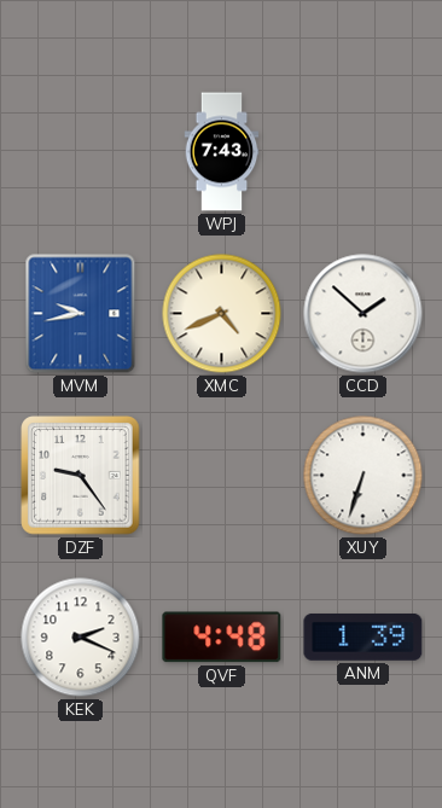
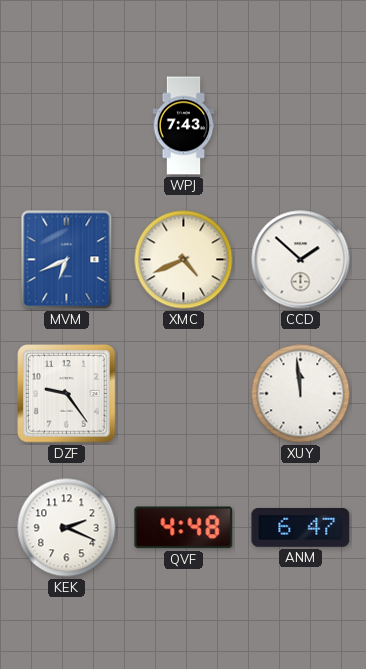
MVM: 9:43 -> 6:41
XUY: 6:33 -> 11:59
ANM: 1:39 -> 6:47
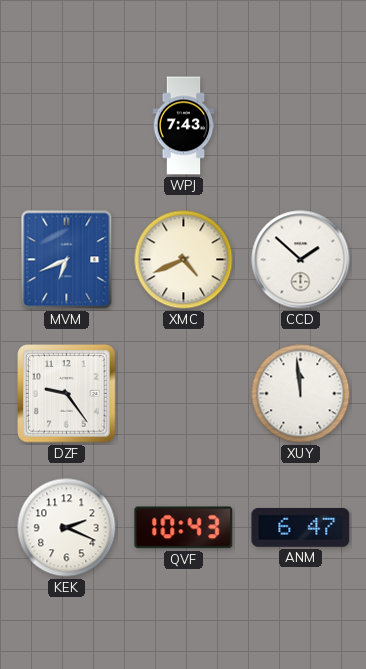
QVF: 4:48 -> 10:43
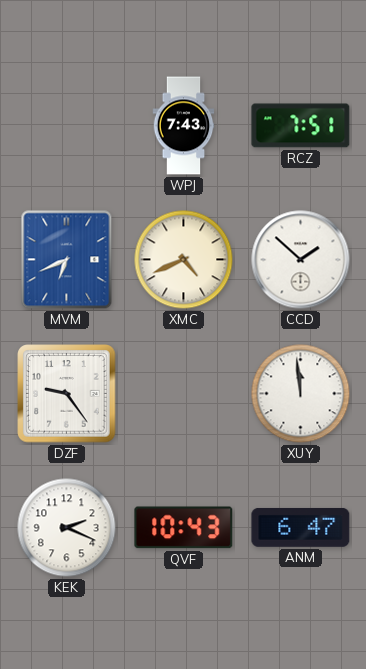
RCZ: none -> 7:51
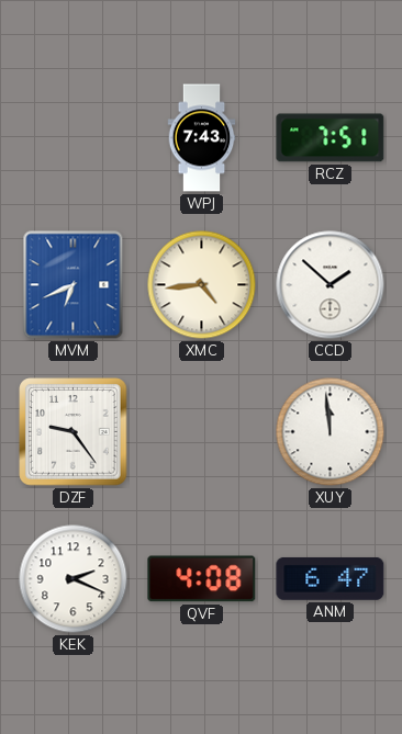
XMC: 4:41 -> 4:44
QVF: 10:43 -> 4:08
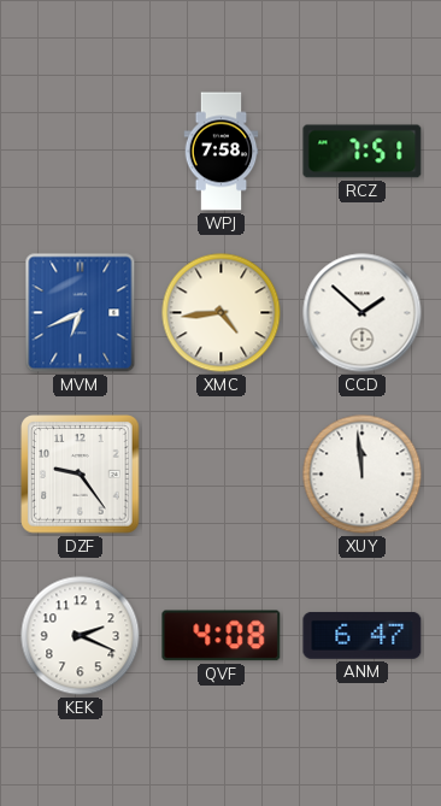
WPJ: 7:43 -> 7:58
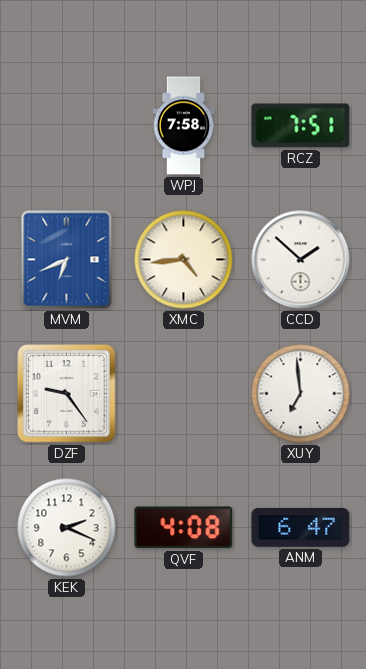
XUY: 11:59 -> 6:59
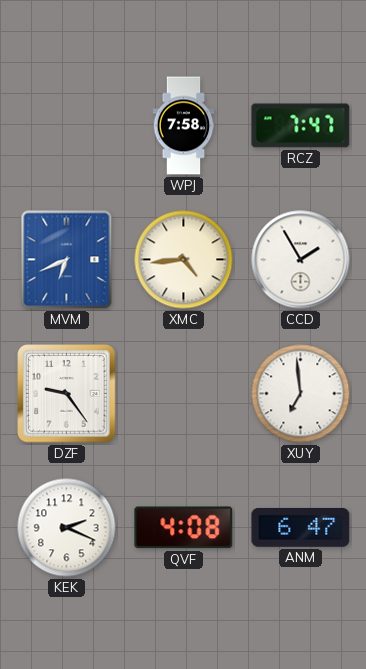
RCZ: 7:51 -> 7:47
CCD: 1:52 -> 1:55
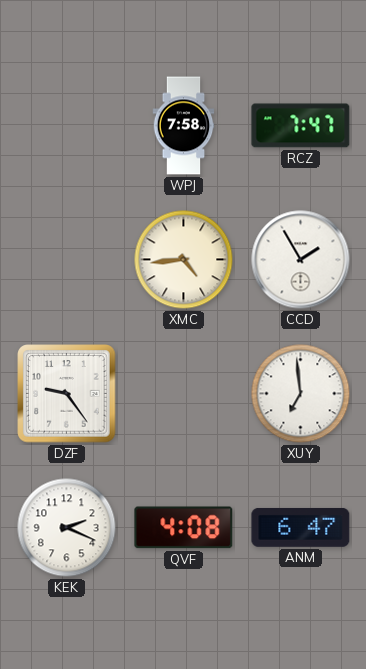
MVM: 6:41 -> none
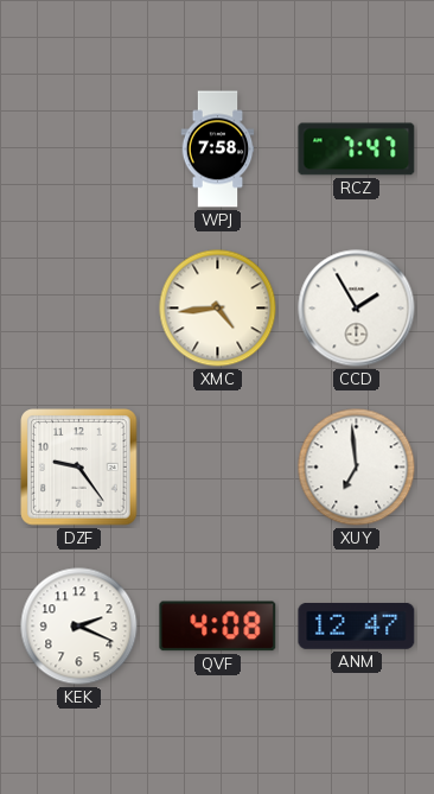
ANM: 6:47 -> 12:47
